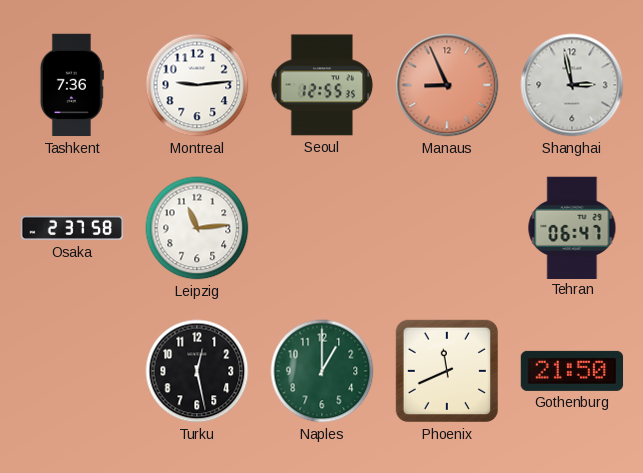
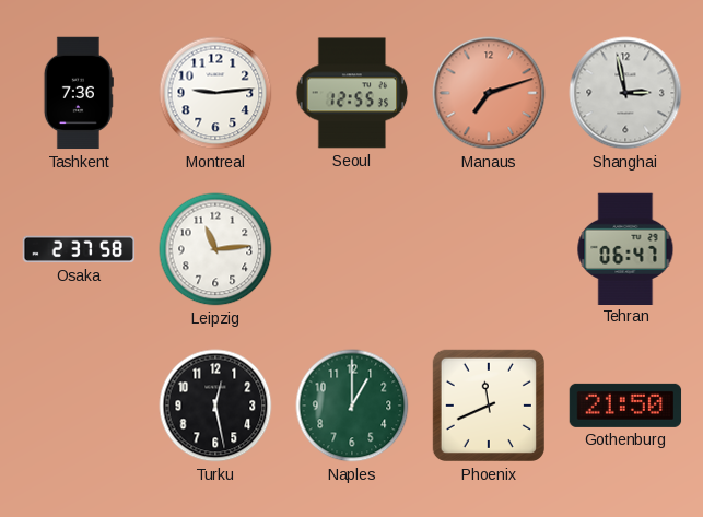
Manaus: 8:56 -> 7:12
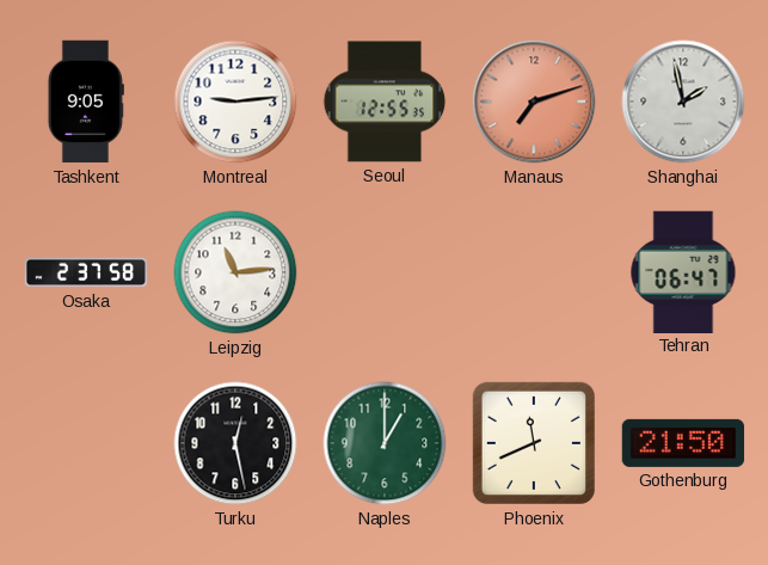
Tashkent: 7:36 -> 9:05
Shanghai: 2:58 -> 1:58
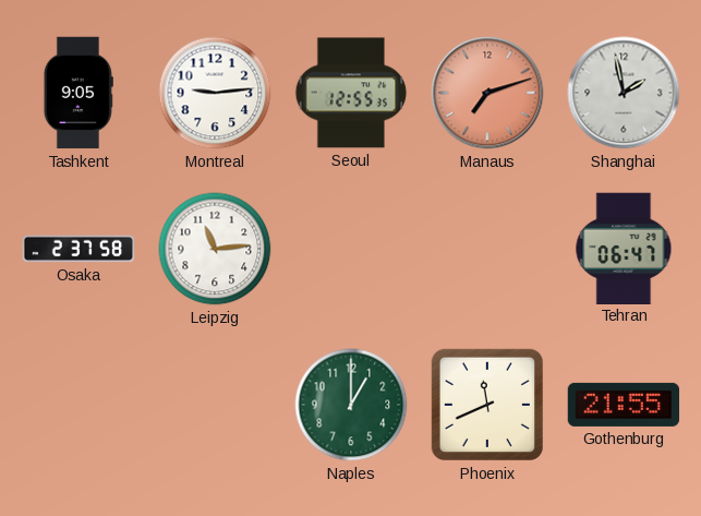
Turku: 12:28 -> none
Gothenburg: 21:50 -> 21:55
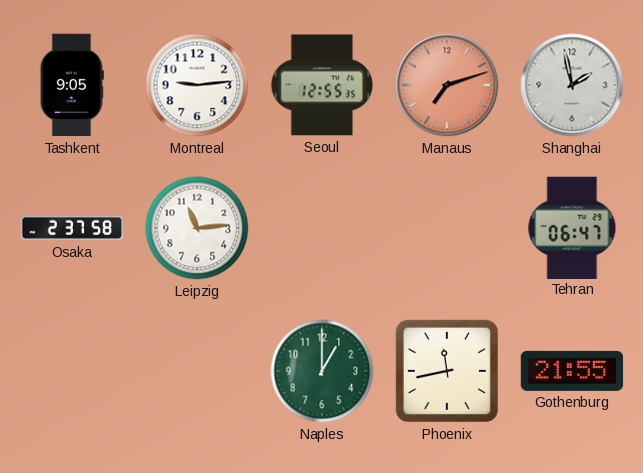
Phoenix: 11:41 -> 11:43
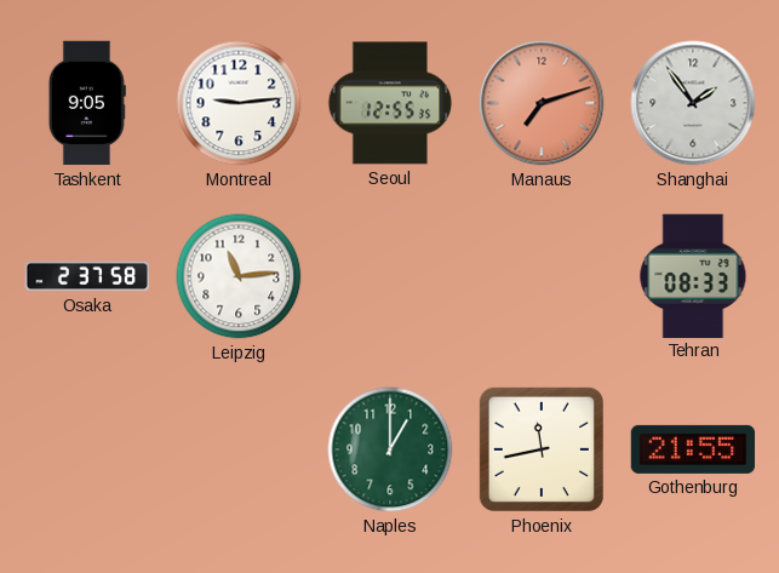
Shanghai: 1:58 -> 1:54
Tehran: 06:47 -> 08:33
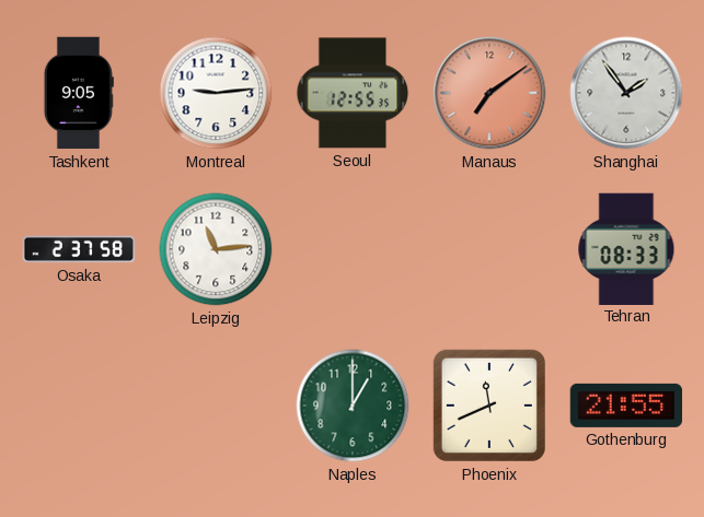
Manaus: 7:12 -> 7:09
Phoenix: 11:43 -> 11:41
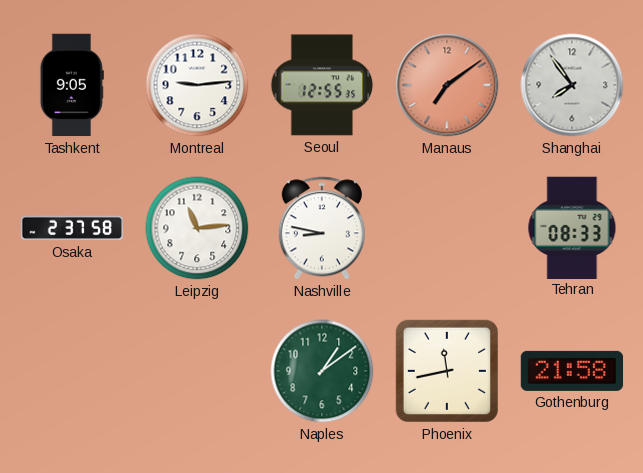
Shanghai: 1:54 -> 7:54
Nashville: none -> 8:47
Naples: 1:00 -> 1:09
Phoenix: 11:41 -> 11:43
Gothenburg: 21:55 -> 21:58
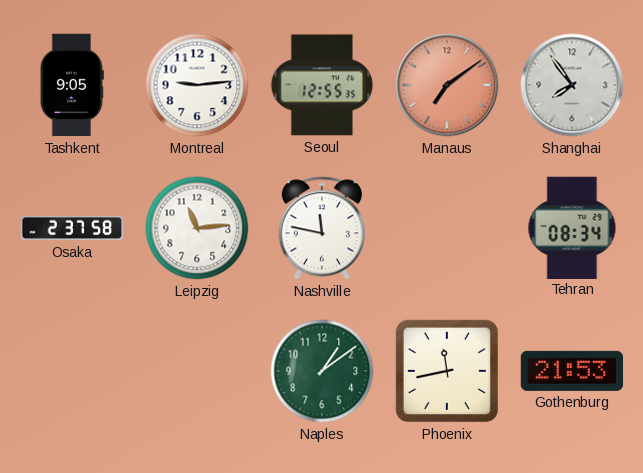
Nashville: 8:47 -> 11:47
Tehran: 08:33 -> 08:34
Gothenburg: 21:58 -> 21:53
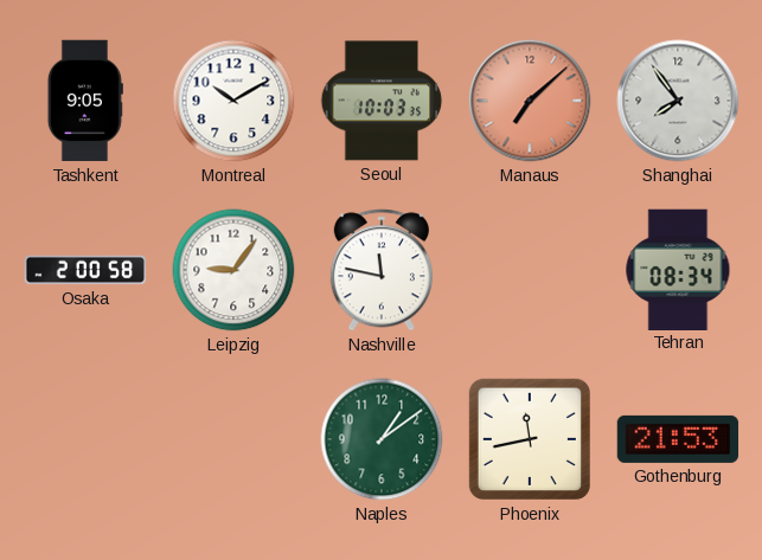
Montreal: 9:14 -> 10:10
Seoul: 12:55 -> 10:03
Manaus: 7:09 -> 7:08
Osaka: 2:37 -> 2:00
Leipzig: 11:14 -> 9:06
